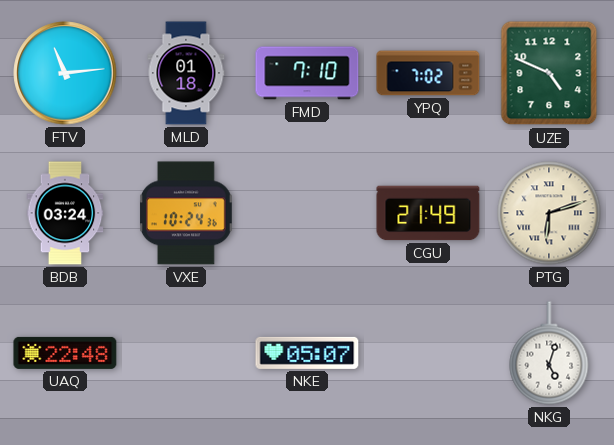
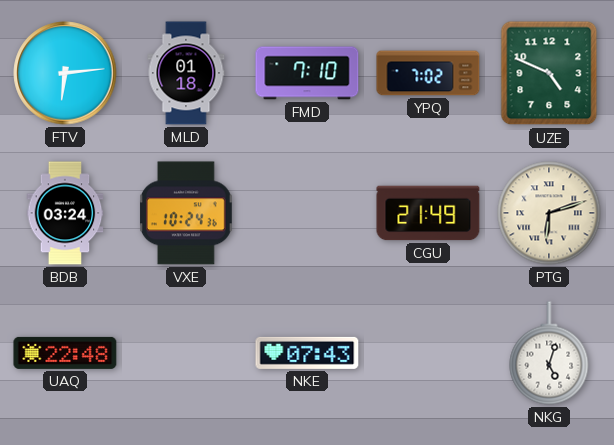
FTV: 11:14 -> 6:14
NKE: 05:07 -> 07:43
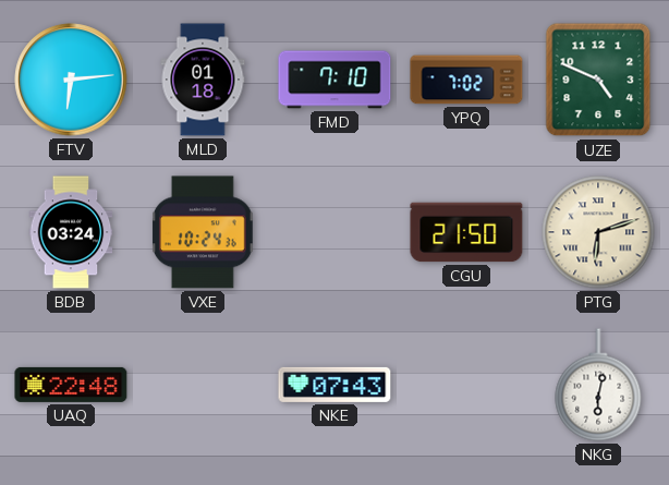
CGU: 21:49 -> 21:50
NKG: 5:03 -> 6:02
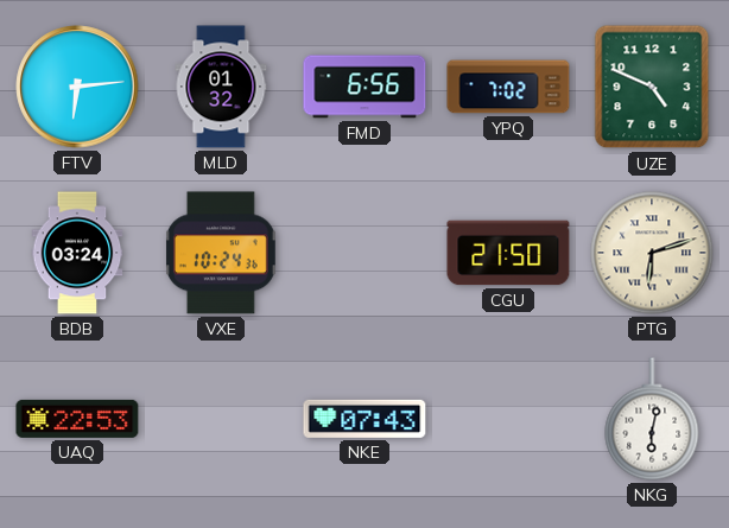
MLD: 01:18 -> 01:32
FMD: 7:10 -> 6:56
UAQ: 22:48 -> 22:53
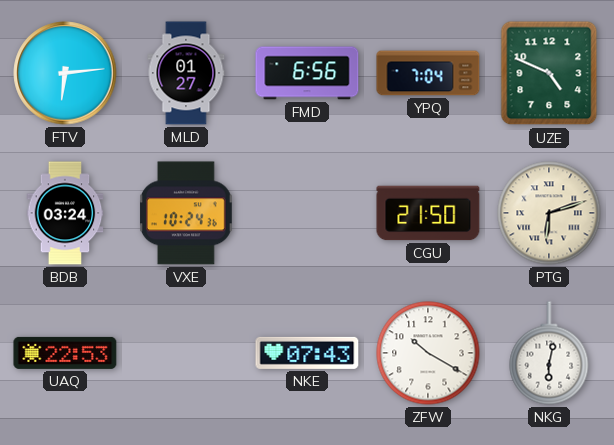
MLD: 01:32 -> 01:27
YPQ: 7:02 -> 7:04
ZFW: none -> 10:20
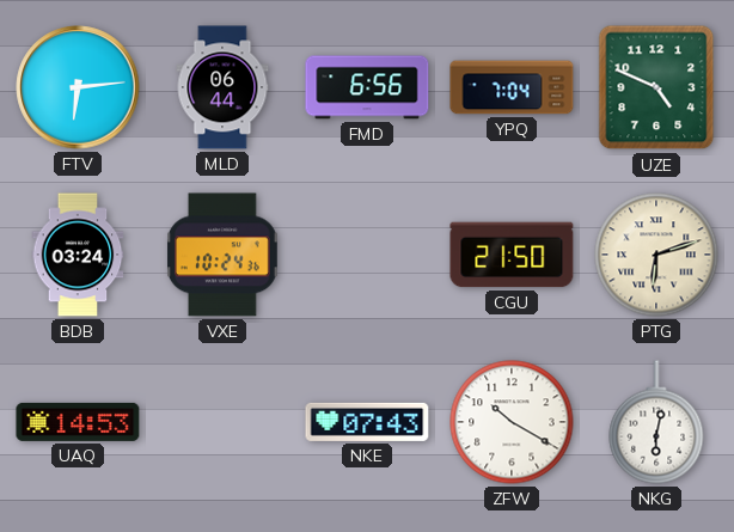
MLD: 01:27 -> 06:44
UAQ: 22:53 -> 14:53
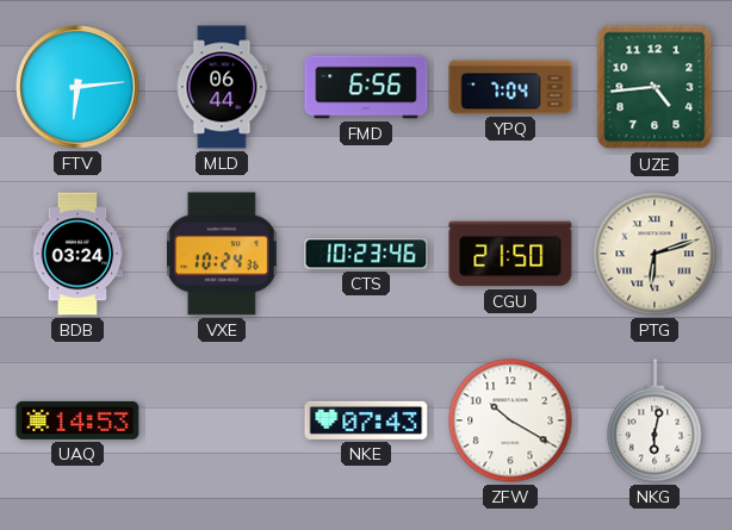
UZE: 4:49 -> 4:44
CTS: none -> 10:23
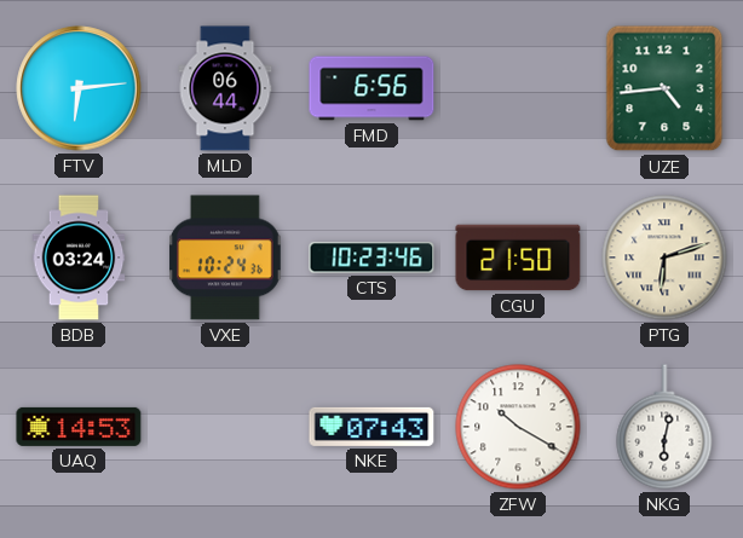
YPQ: 7:04 -> none
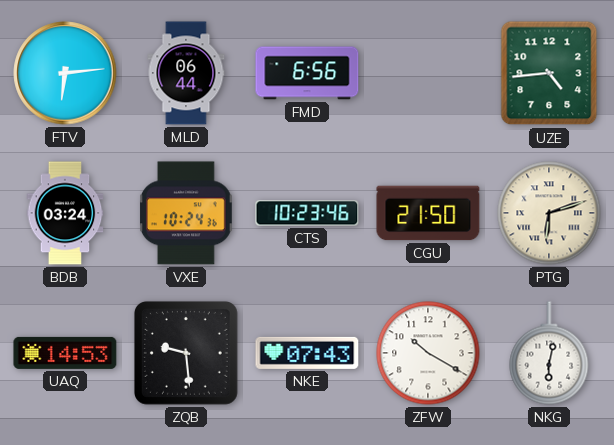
ZQB: none -> 9:29
